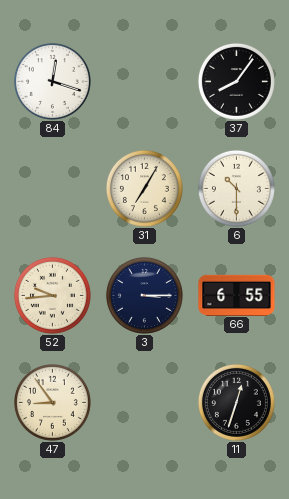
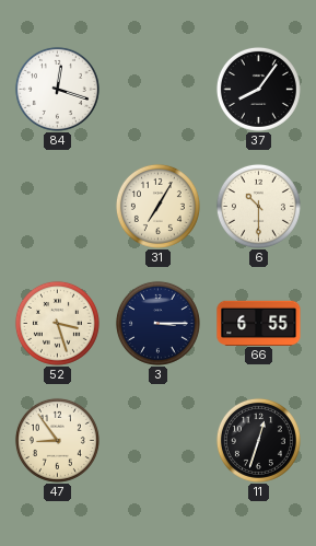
52: 9:44 -> 3:27
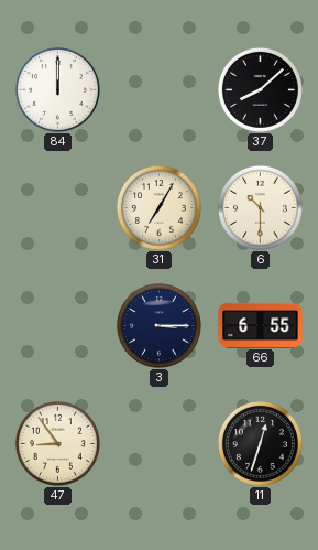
84: 12:18 -> 12:00
37: 8:06 -> 8:08
52: 3:27 -> none
